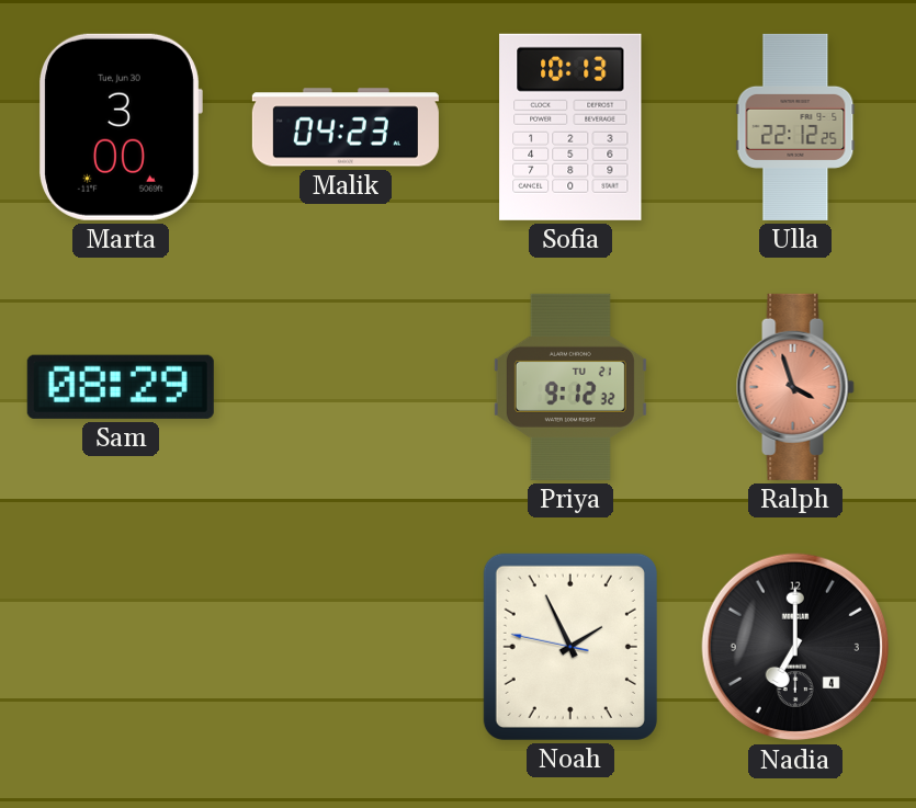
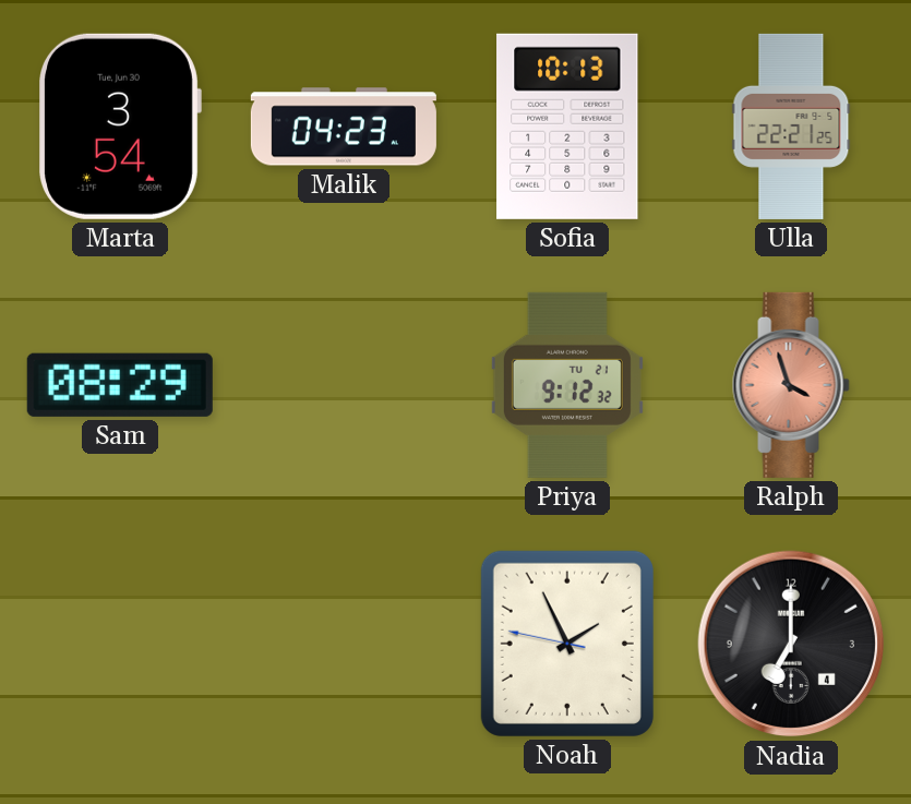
Marta: 3:00 -> 3:54
Ulla: 22:12 -> 22:21
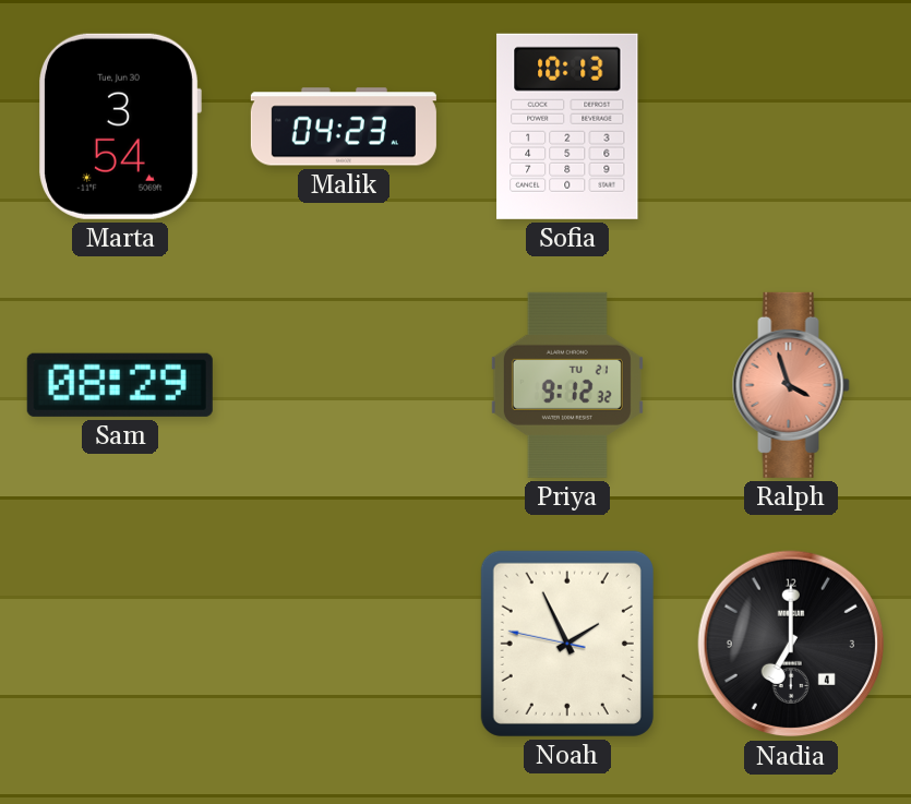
Ulla: 22:21 -> none
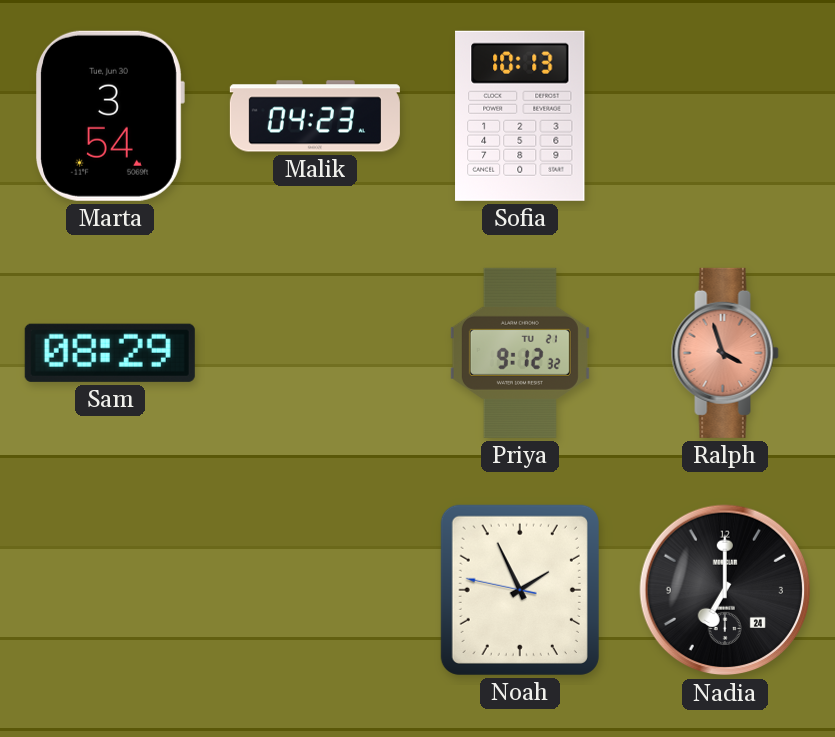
Nadia date: 4 -> 24
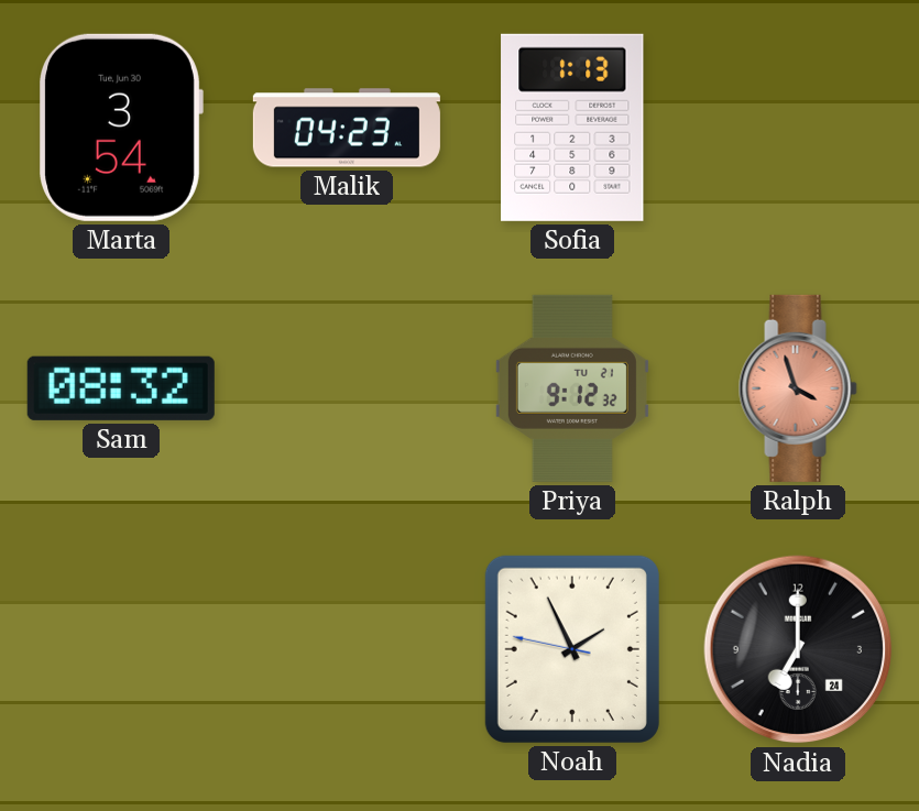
Sofia: 10:13 -> 1:13
Sam: 08:29 -> 08:32
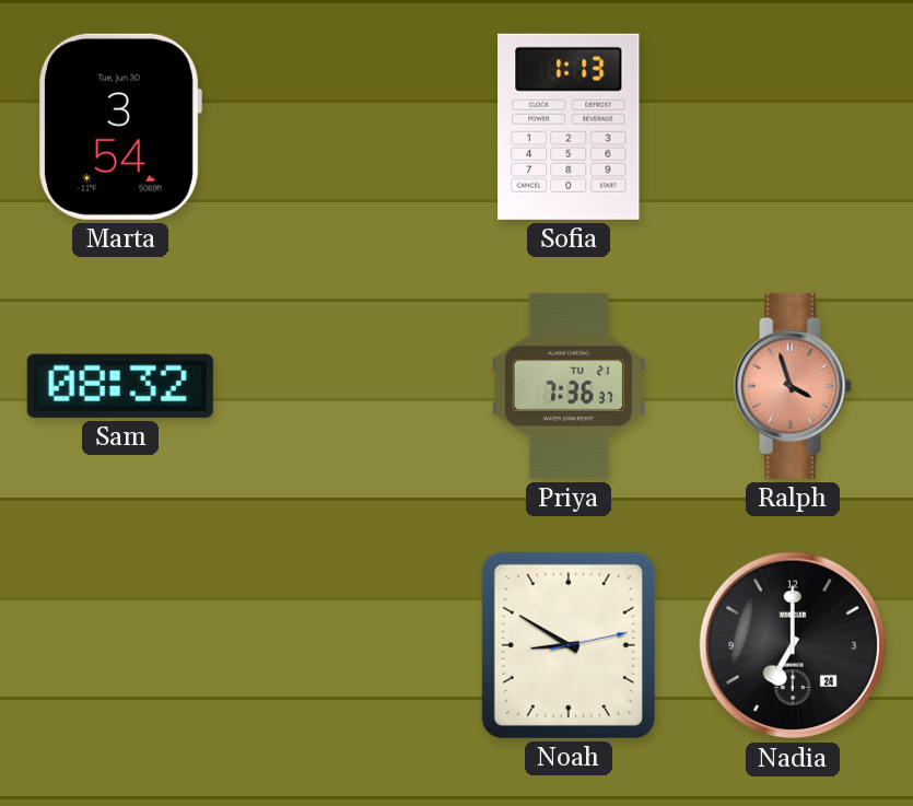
Malik: 04:23 -> none
Priya: 9:12 -> 7:36
Noah: 1:55 -> 8:50
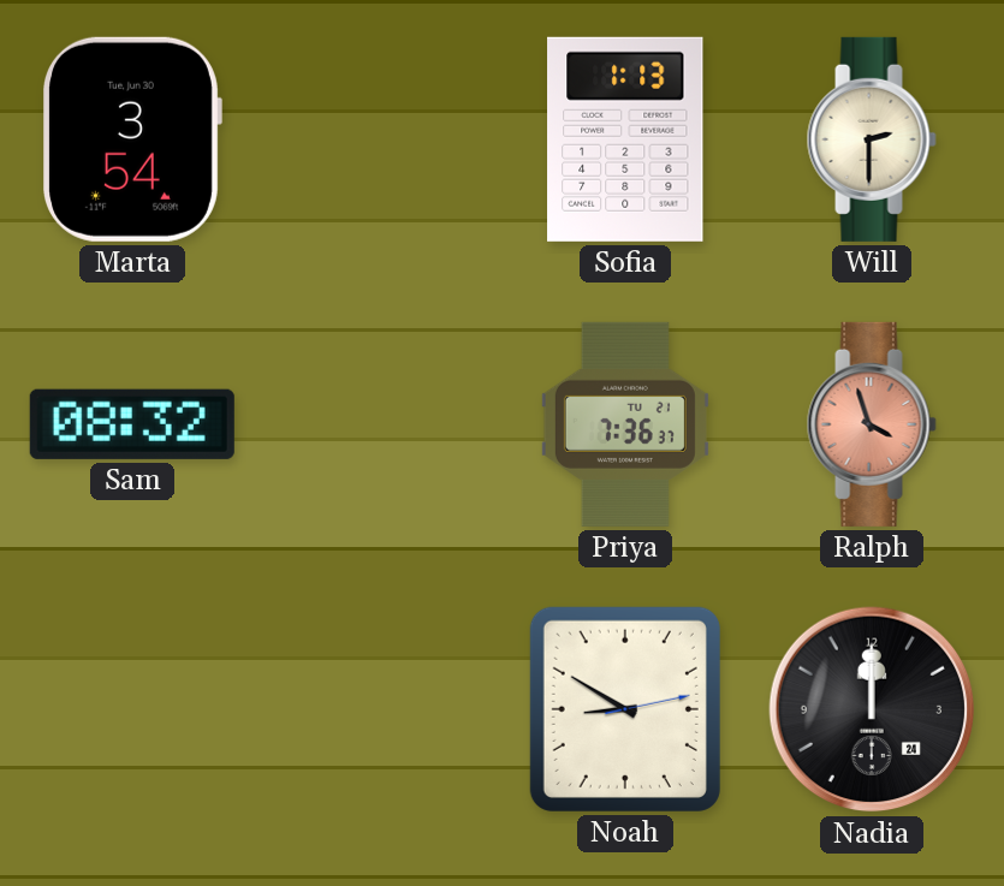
Will: none -> 2:30
Nadia: 7:00 -> 12:00
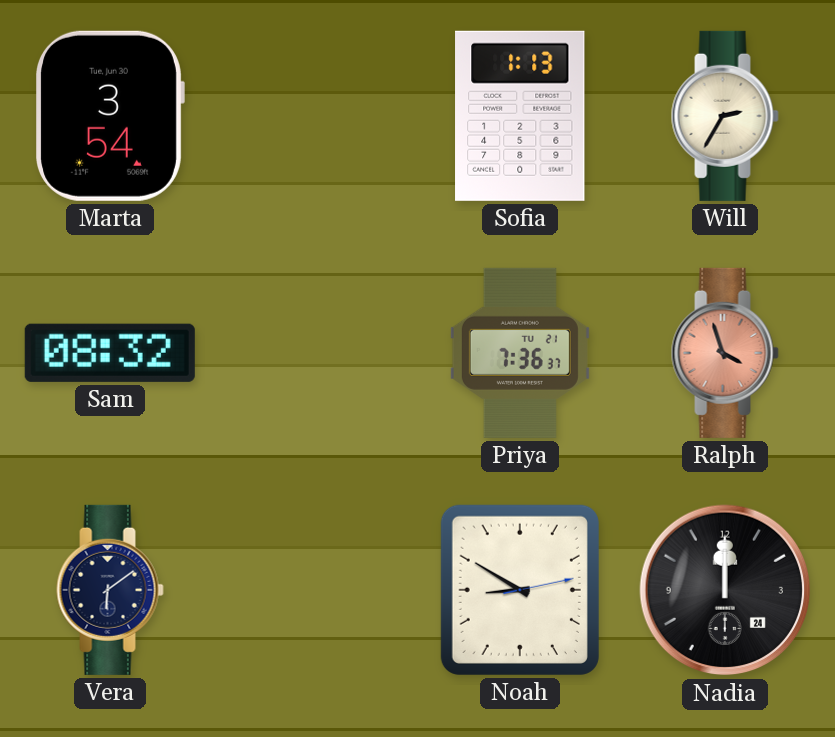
Will: 2:30 -> 2:35
Vera: none -> 6:09
